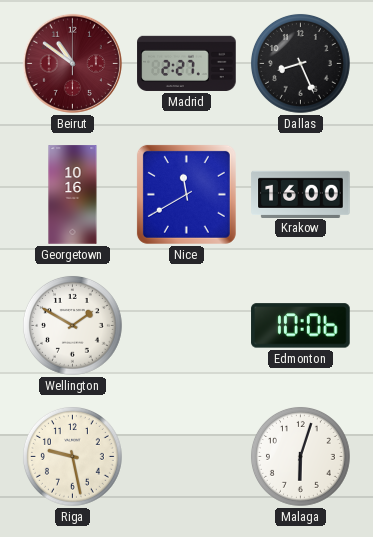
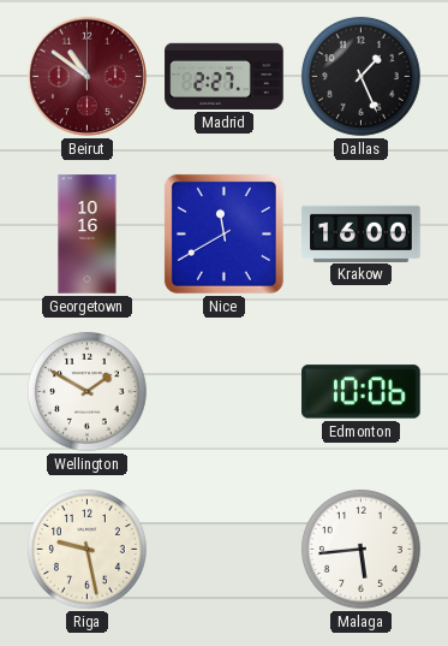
Dallas: 8:26 -> 1:26
Malaga: 6:03 -> 5:44
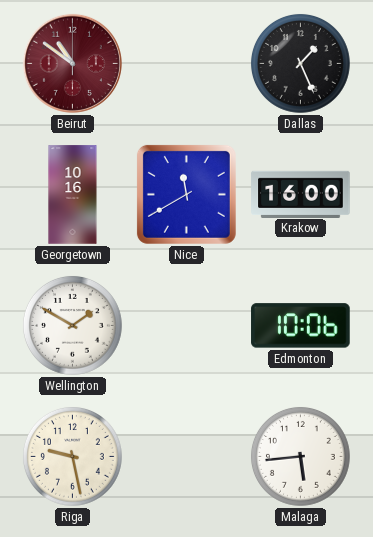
Madrid: 2:27 -> none
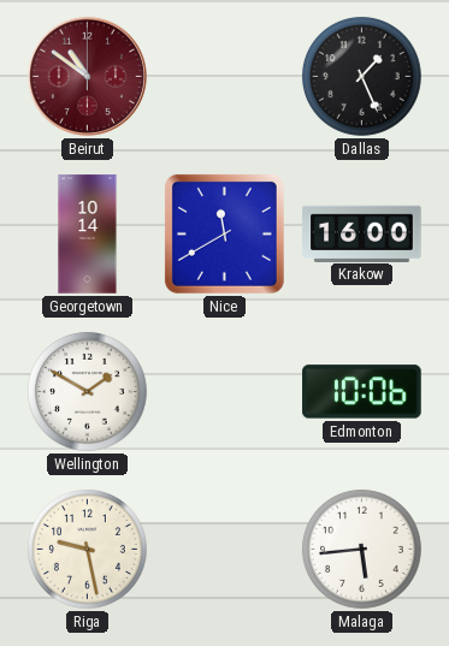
Georgetown: 10:16 -> 10:14
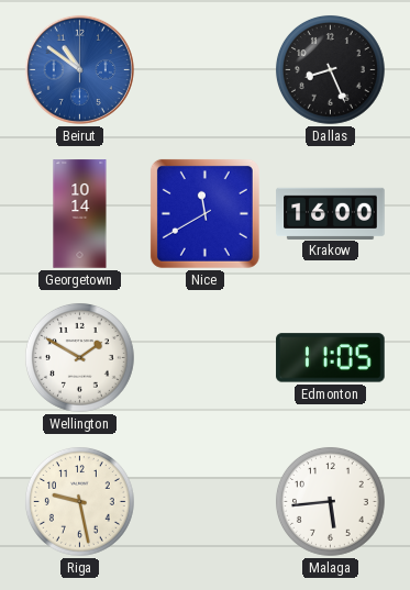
Beirut dial: burgundy -> blue
Dallas: 1:26 -> 8:26
Edmonton: 10:06 -> 11:05
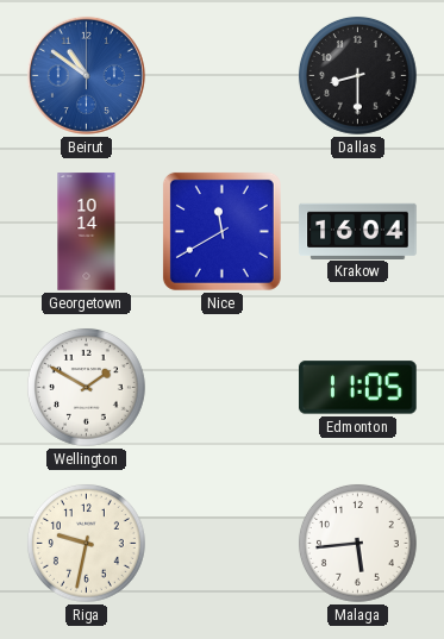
Dallas: 8:26 -> 8:30
Krakow: 16:00 -> 16:04
Riga: 9:28 -> 9:32
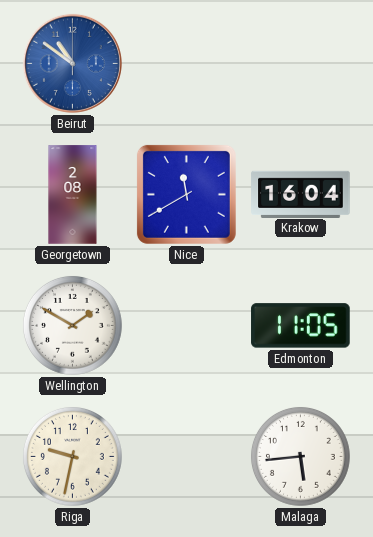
Dallas: 8:30 -> none
Georgetown: 10:14 -> 2:08
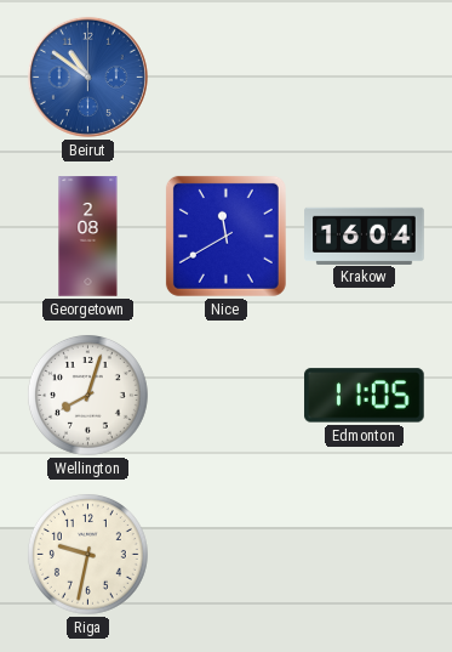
Wellington: 1:50 -> 8:03
Malaga: 5:44 -> none
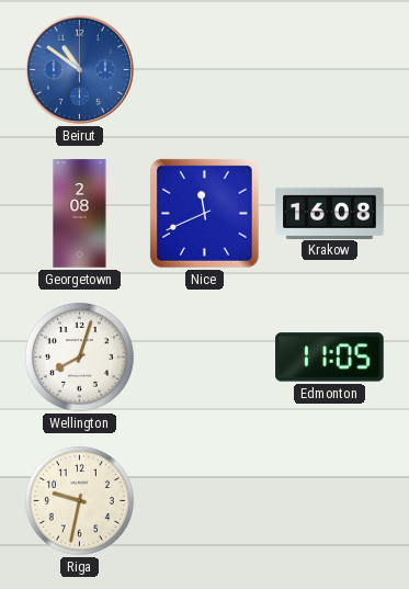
Nice: 11:40 -> 11:41
Krakow: 16:04 -> 16:08
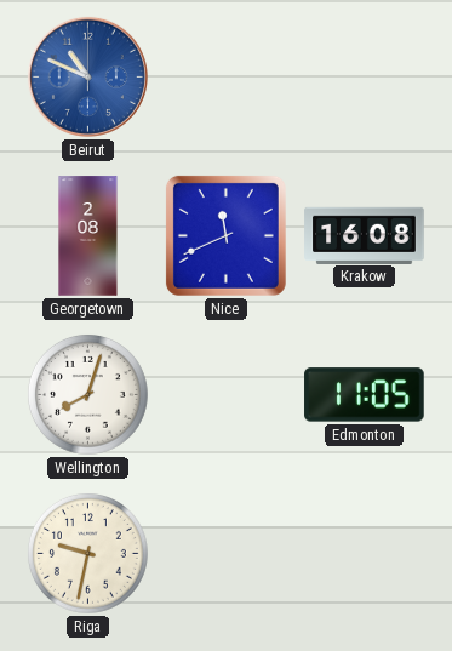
Beirut: 10:51 -> 10:49
